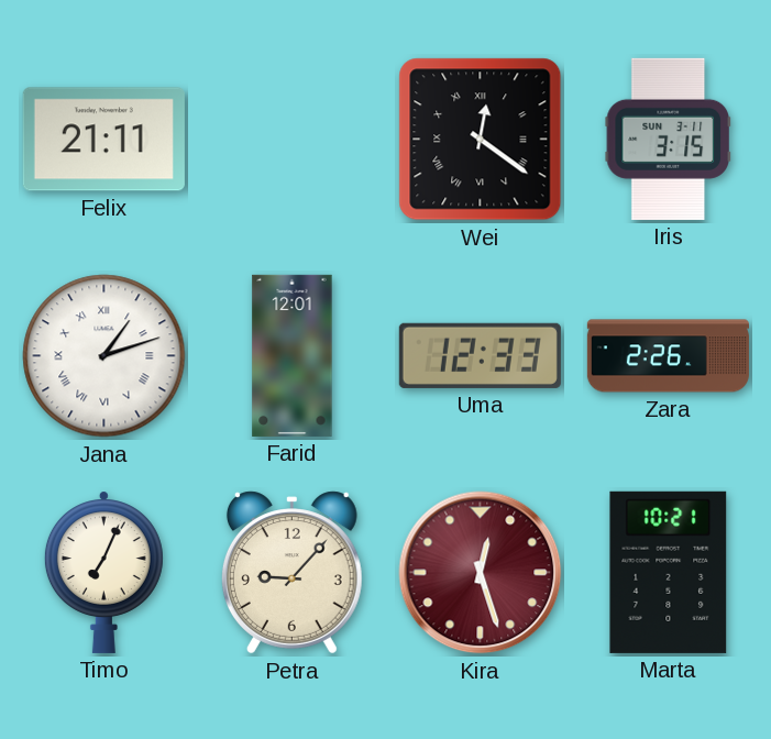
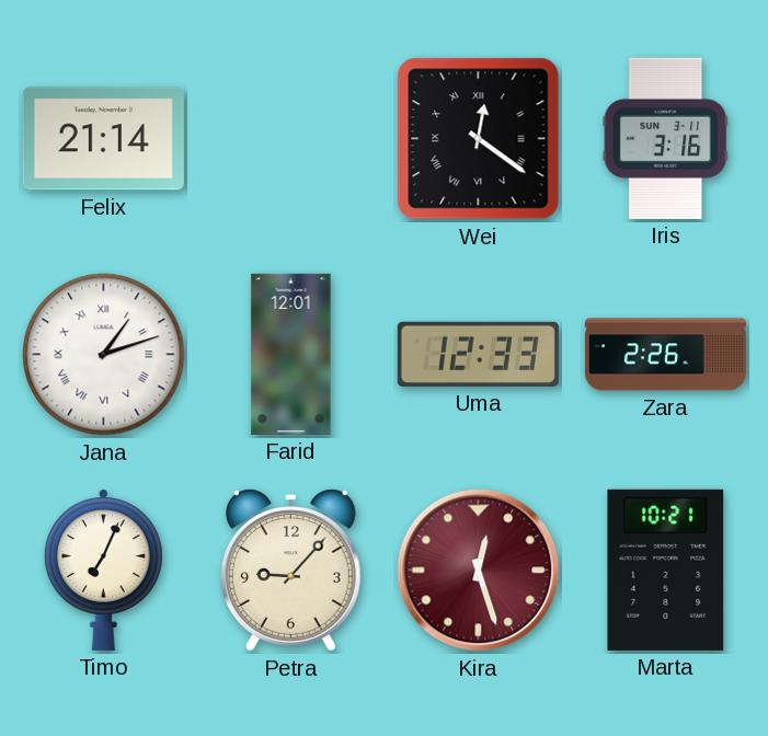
Felix: 21:11 -> 21:14
Iris: 3:15 -> 3:16
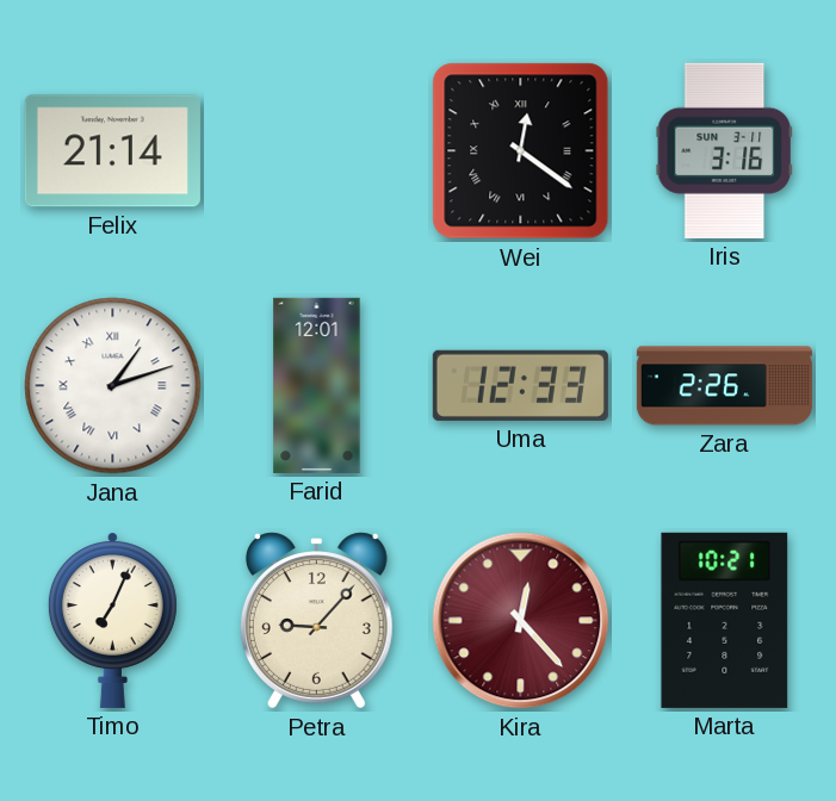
Kira: 12:27 -> 12:23
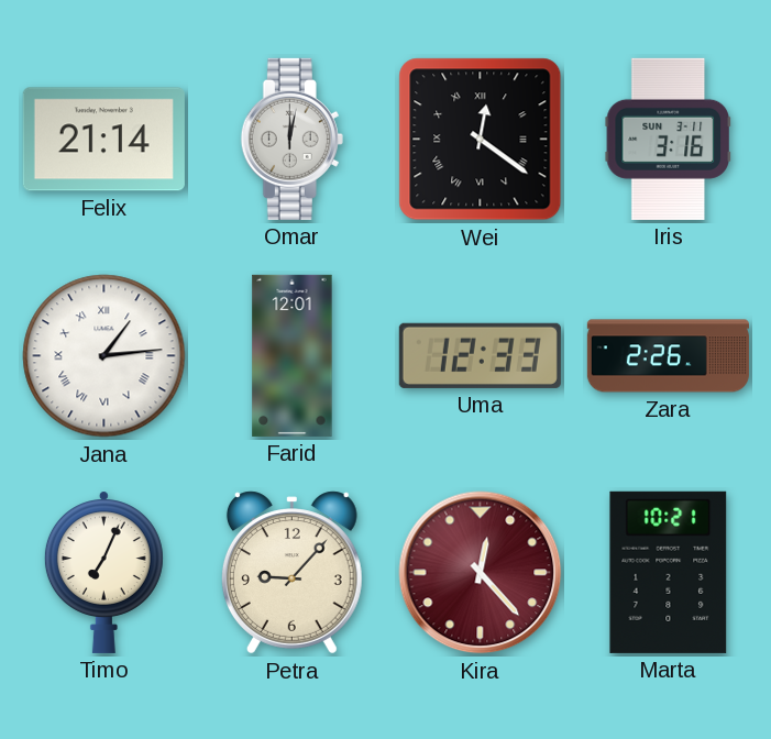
Omar: none -> 12:02
Jana: 1:12 -> 1:14
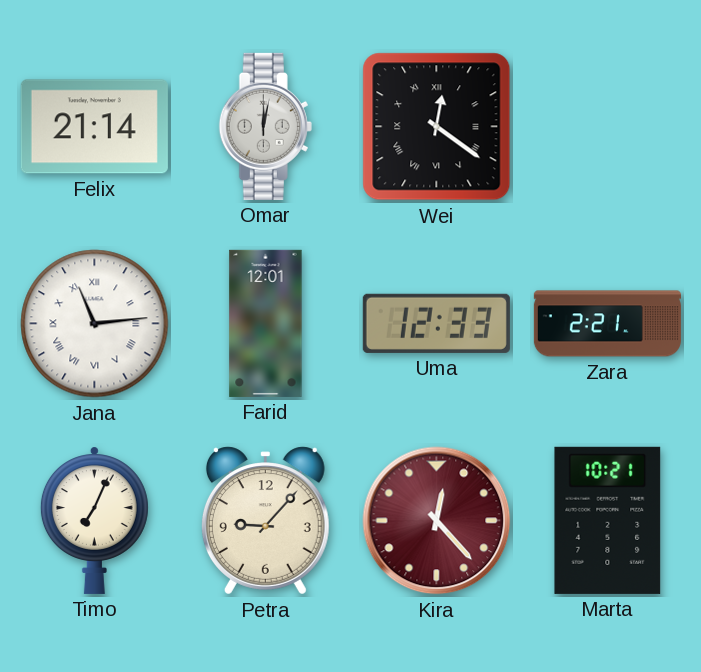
Iris: 3:16 -> none
Jana: 1:14 -> 11:14
Zara: 2:26 -> 2:21
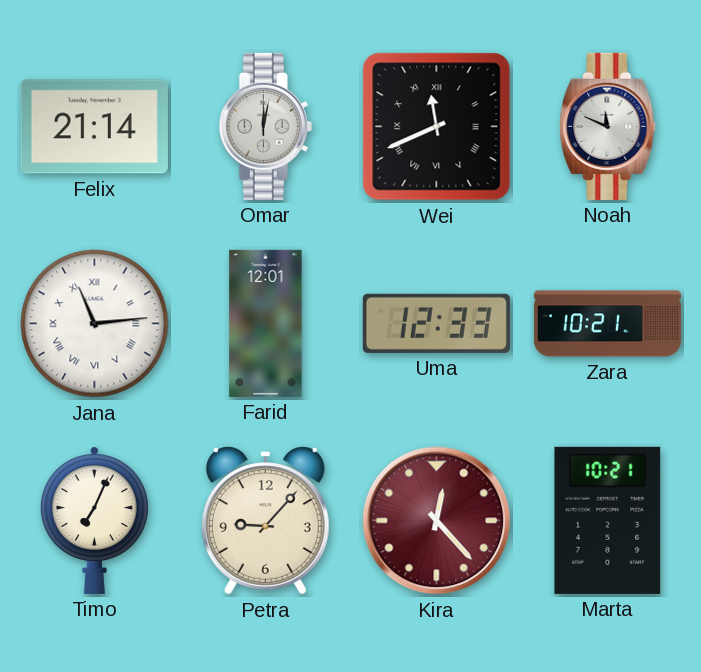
Wei: 12:21 -> 11:41
Noah: none -> 11:49
Zara: 2:21 -> 10:21
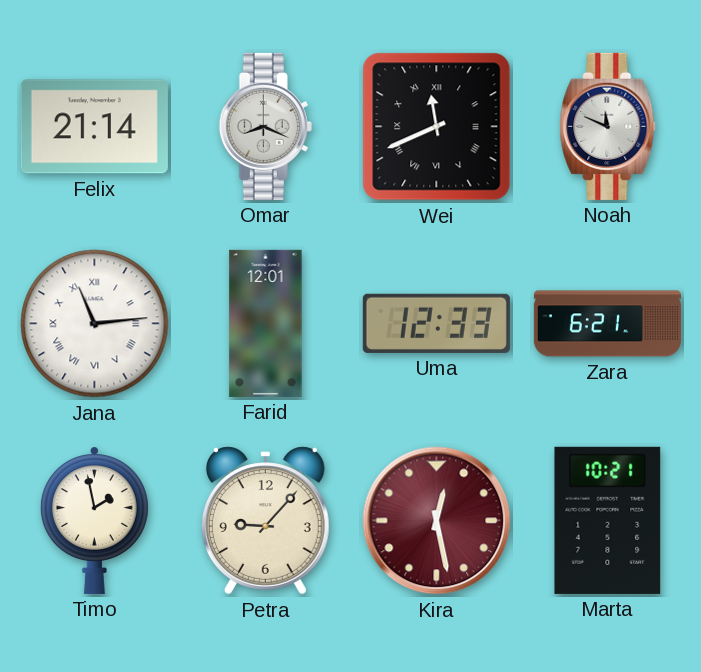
Omar: 12:02 -> 8:19
Zara: 10:21 -> 6:21
Timo: 7:04 -> 1:58
Kira: 12:23 -> 12:28
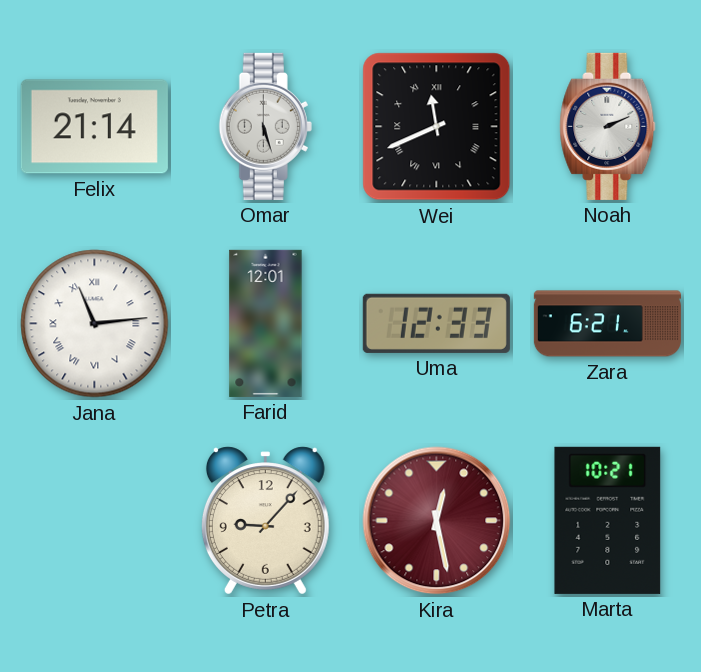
Omar: 8:19 -> 5:27
Noah: 11:49 -> 2:11
Timo: 1:58 -> none
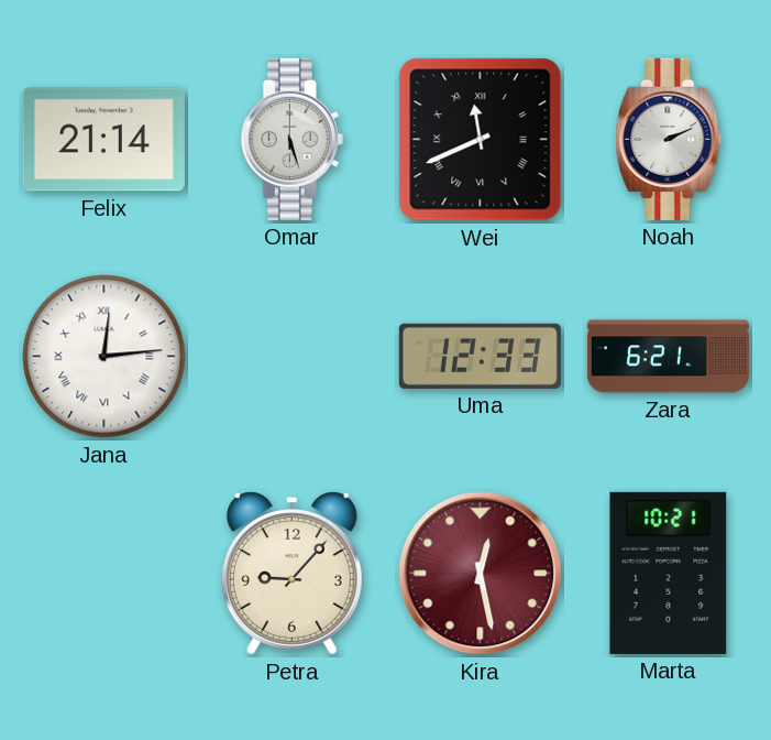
Jana: 11:14 -> 12:14
Farid: 12:01 -> none
